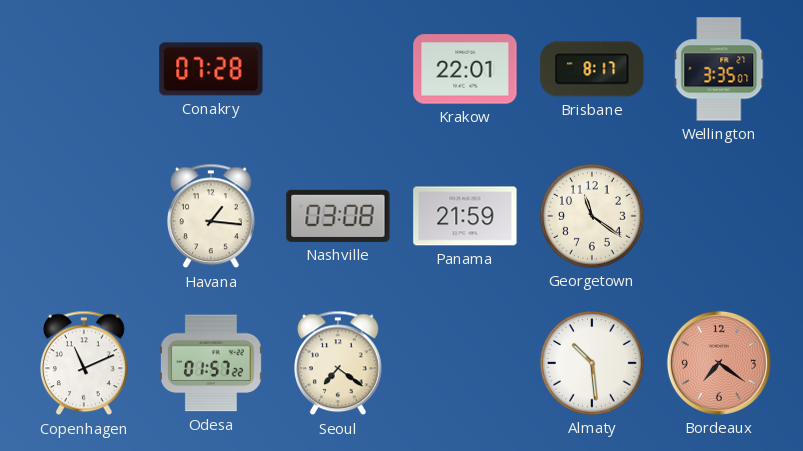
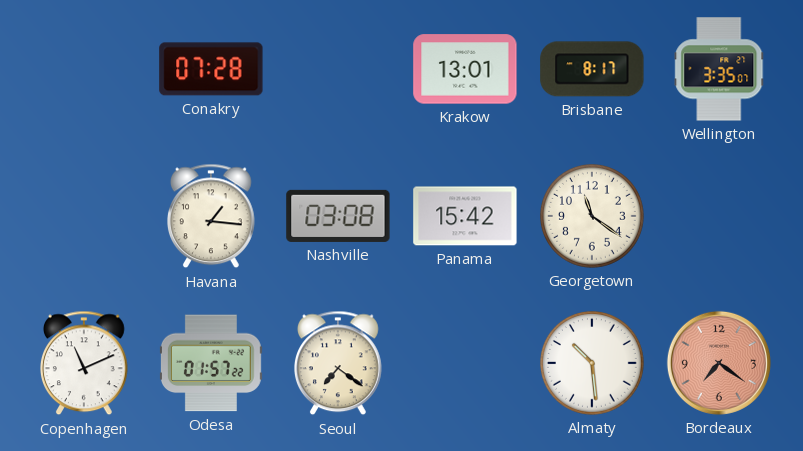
Krakow: 22:01 -> 13:01
Panama: 21:59 -> 15:42
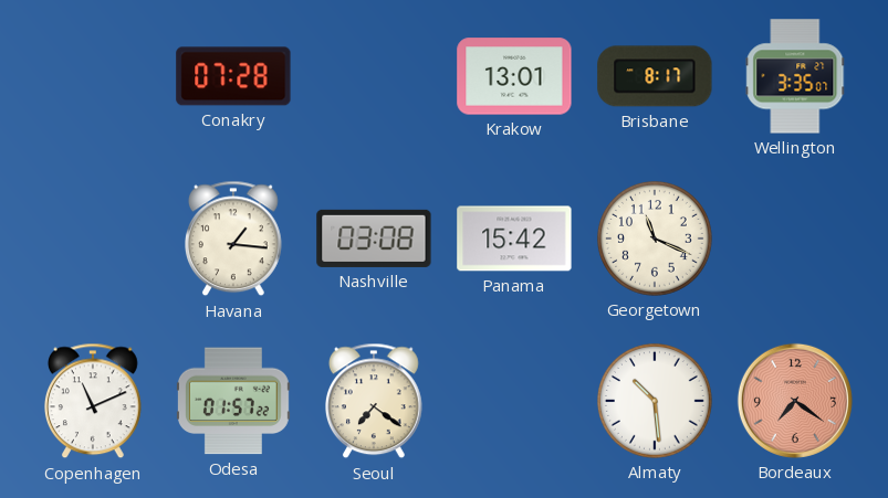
Georgetown: 11:21 -> 11:19
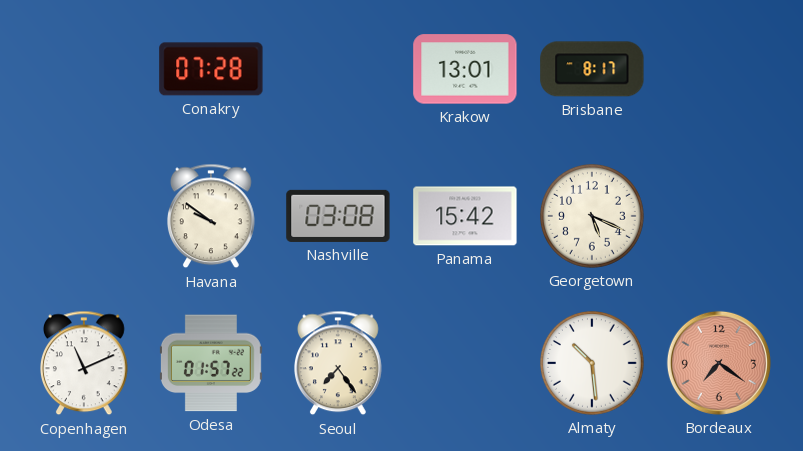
Wellington: 3:35 -> none
Havana: 1:16 -> 9:51
Georgetown: 11:19 -> 5:19
Seoul: 7:21 -> 7:24
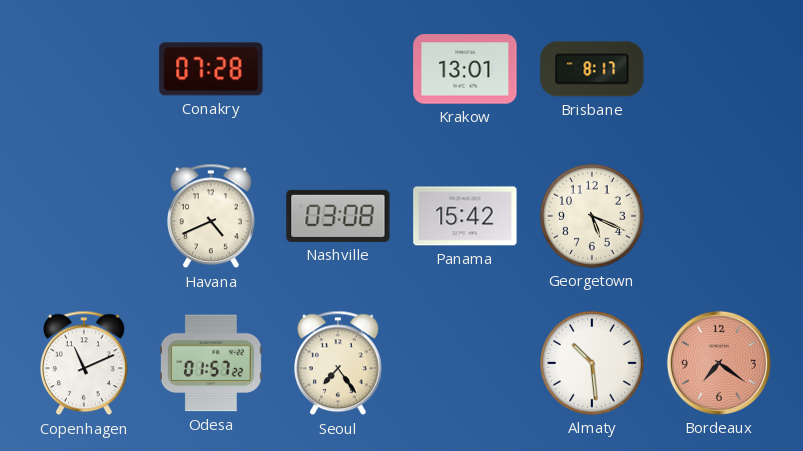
Havana: 9:51 -> 4:41
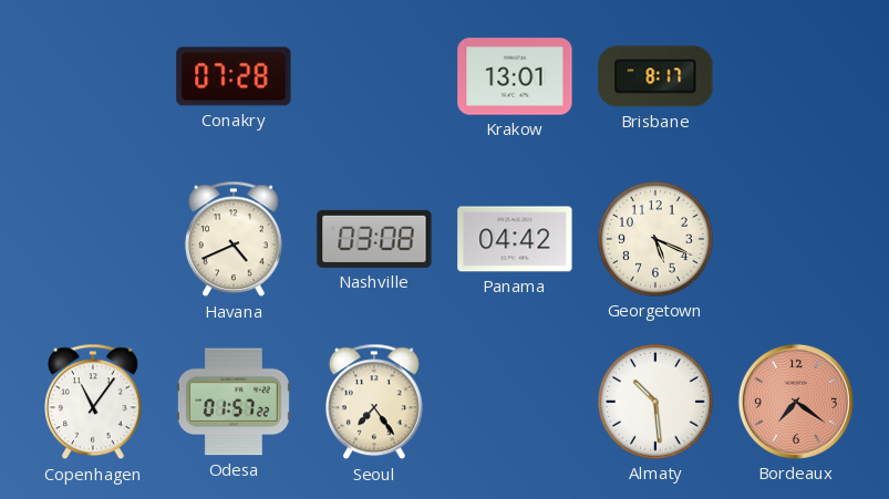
Panama: 15:42 -> 04:42
Copenhagen: 11:11 -> 11:06
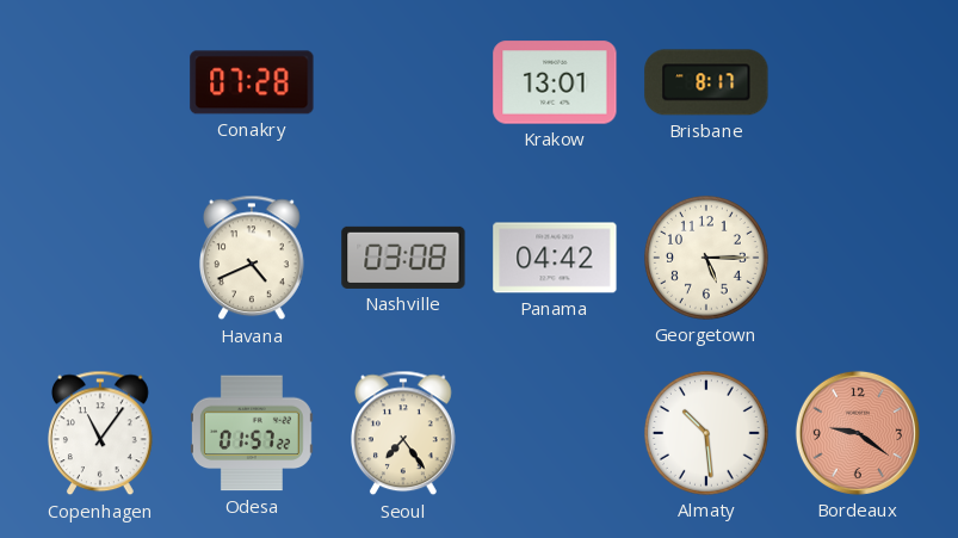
Georgetown: 5:19 -> 5:15
Bordeaux: 7:21 -> 9:21
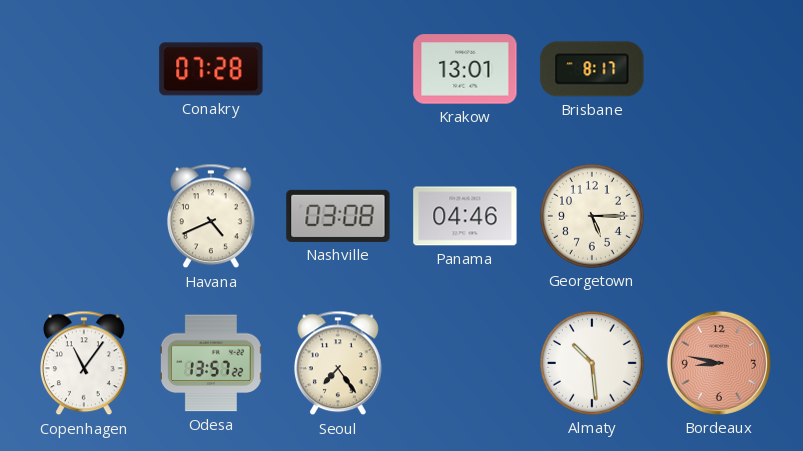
Panama: 04:42 -> 04:46
Odesa: 01:57 -> 13:57
Bordeaux: 9:21 -> 8:47
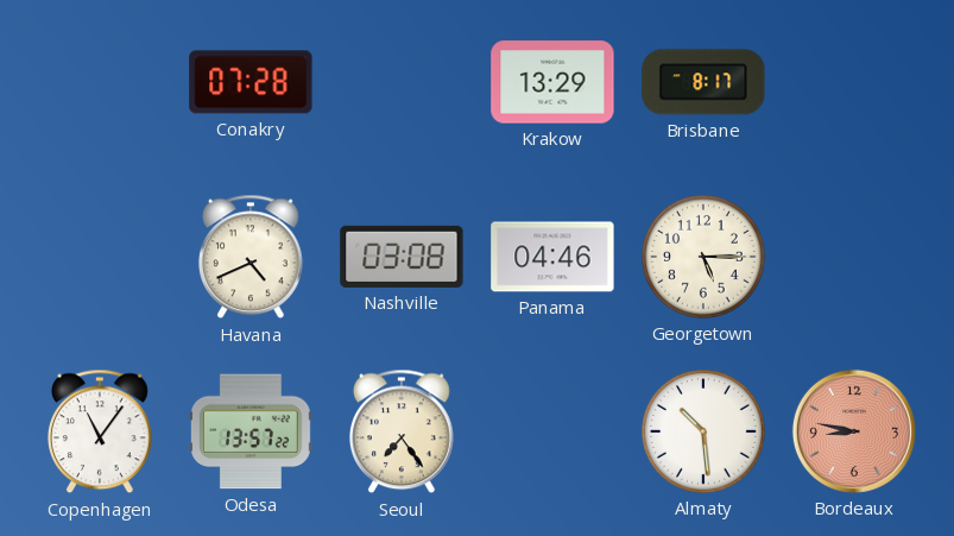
Krakow: 13:01 -> 13:29
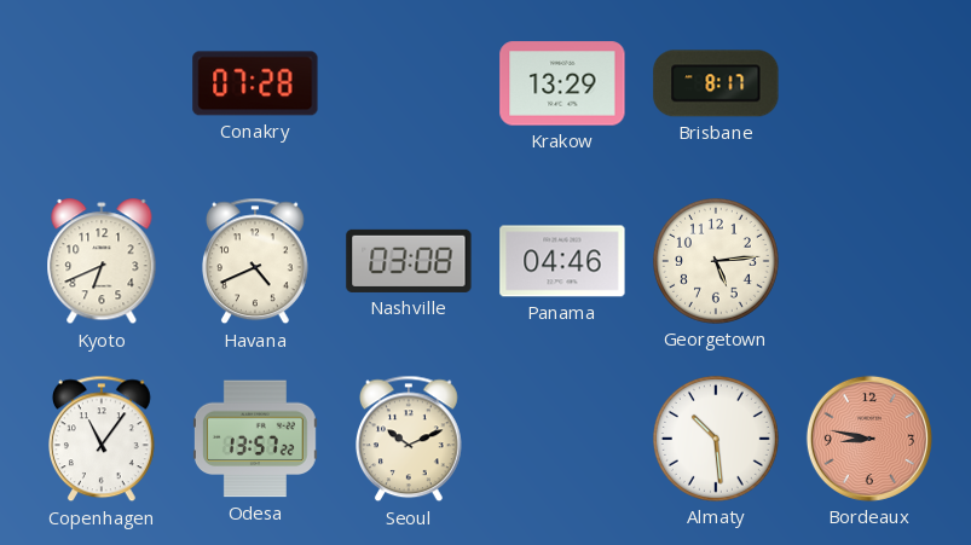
Kyoto: none -> 6:41
Georgetown: 5:15 -> 5:14
Seoul: 7:24 -> 10:11
